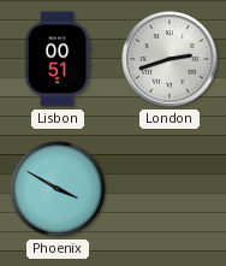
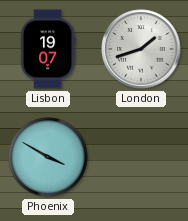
Lisbon: 00:51 -> 19:07
London: 2:42 -> 1:42
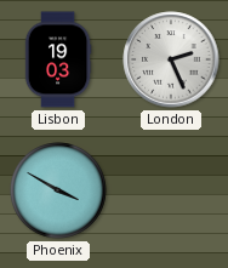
Lisbon: 19:07 -> 19:03
London: 1:42 -> 2:26
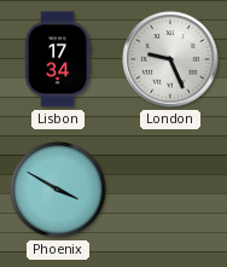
Lisbon: 19:03 -> 17:34
London: 2:26 -> 9:26
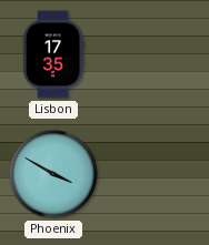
Lisbon: 17:34 -> 17:35
London: 9:26 -> none
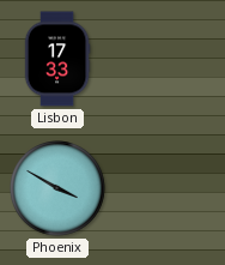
Lisbon: 17:35 -> 17:33
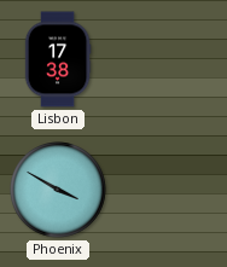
Lisbon: 17:33 -> 17:38
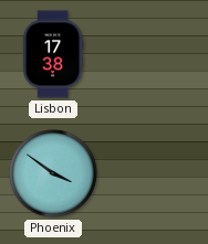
Phoenix: 3:50 -> 3:51
